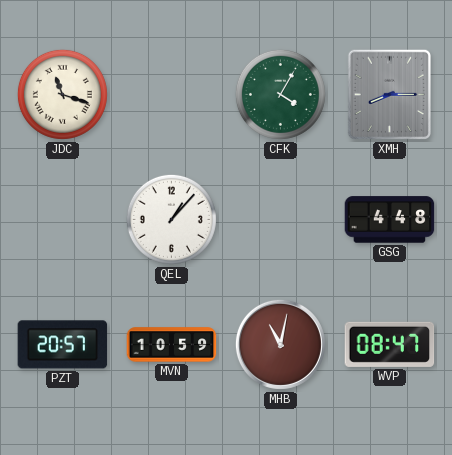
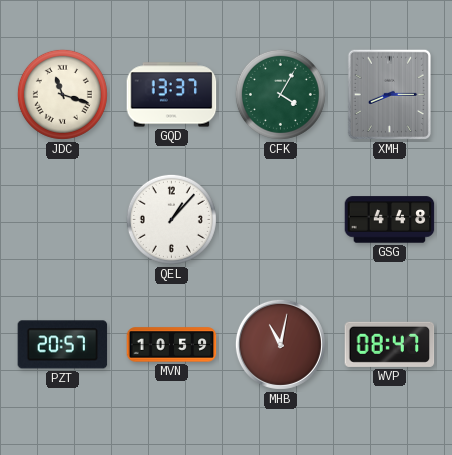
GQD: none -> 13:37
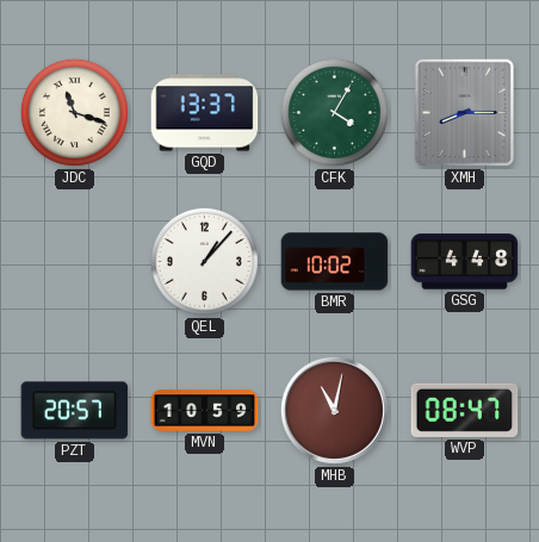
BMR: none -> 10:02
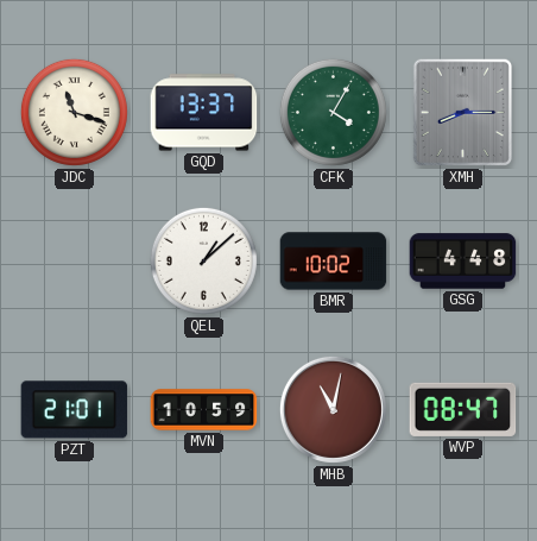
QEL: 1:07 -> 1:08
PZT: 20:57 -> 21:01
